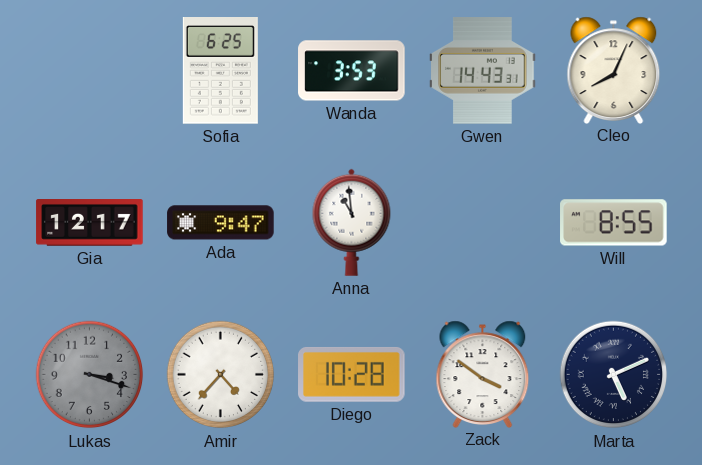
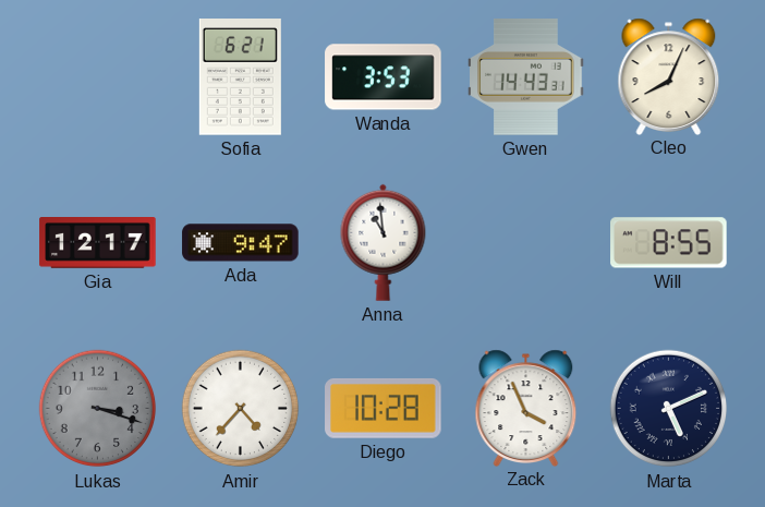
Sofia: 6:25 -> 6:21
Zack: 3:51 -> 3:56
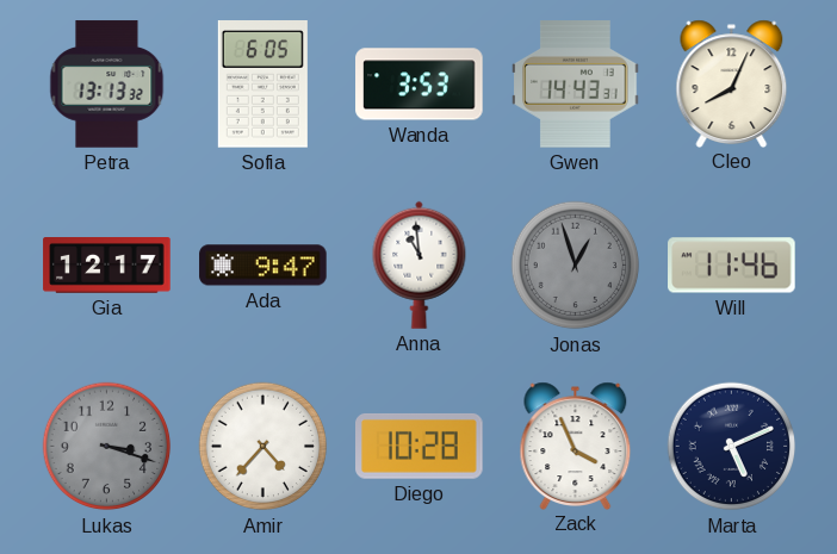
Petra: none -> 13:13
Sofia: 6:21 -> 6:05
Jonas: none -> 12:57
Will: 8:55 -> 11:46
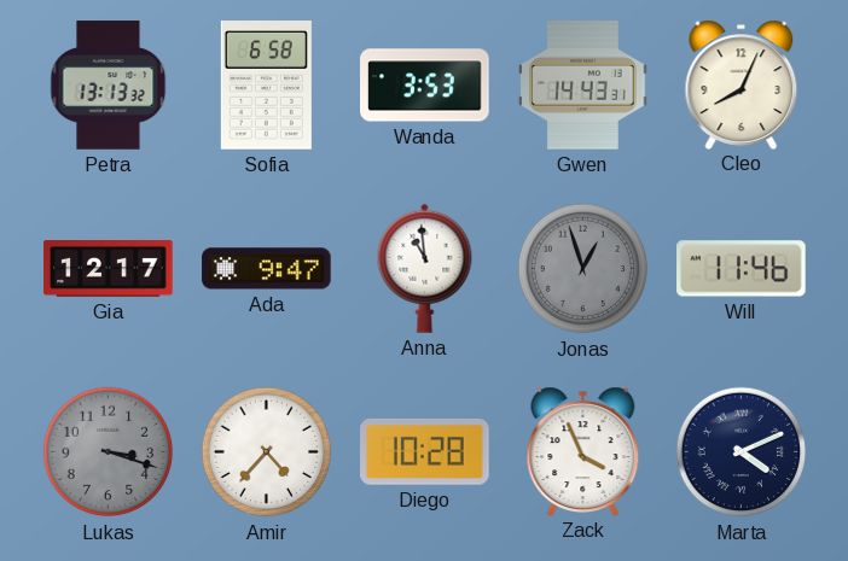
Sofia: 6:05 -> 6:58
Marta: 5:11 -> 4:11
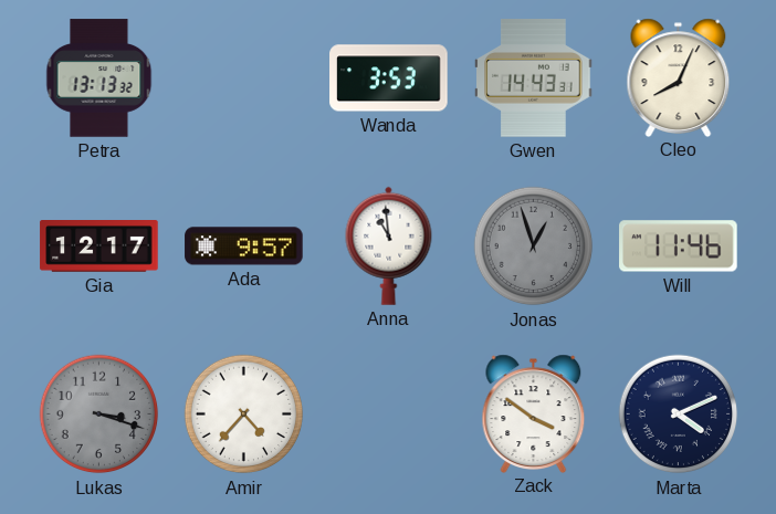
Sofia: 6:58 -> none
Ada: 9:47 -> 9:57
Diego: 10:28 -> none
Zack: 3:56 -> 3:51
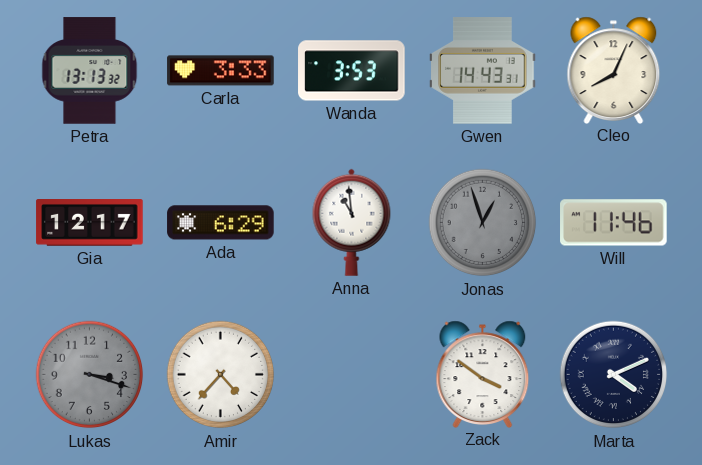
Carla: none -> 3:33
Ada: 9:57 -> 6:29
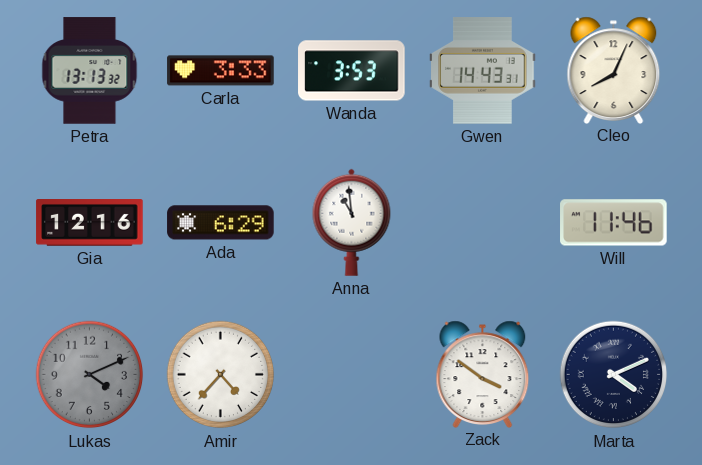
Gia: 12:17 -> 12:16
Jonas: 12:57 -> none
Lukas: 3:18 -> 4:11
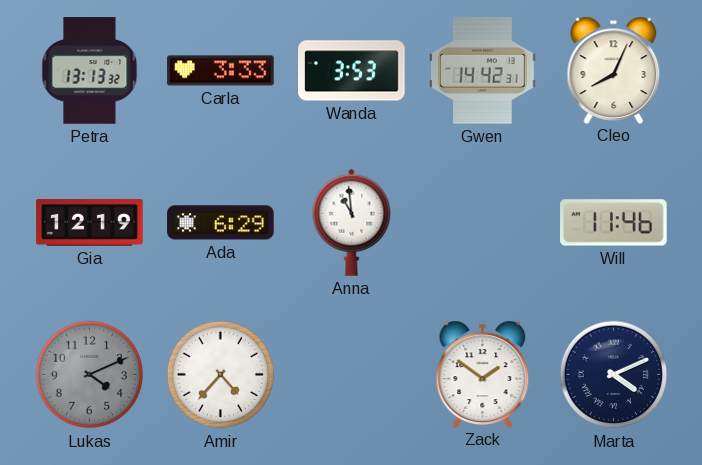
Gwen: 14:43 -> 14:42
Gia: 12:16 -> 12:19
Zack: 3:51 -> 1:51
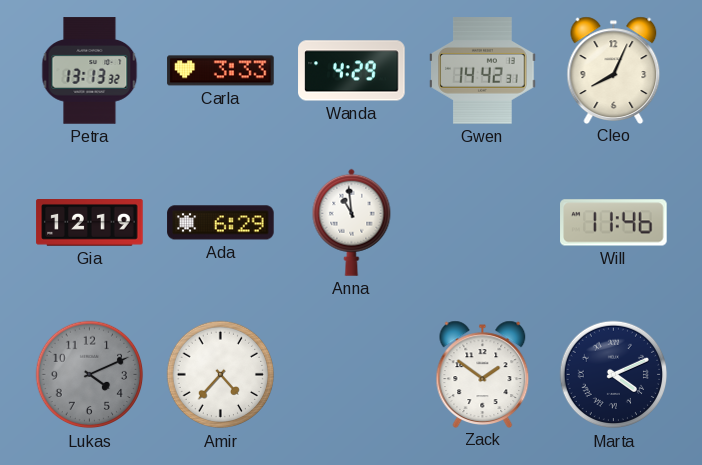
Wanda: 3:53 -> 4:29
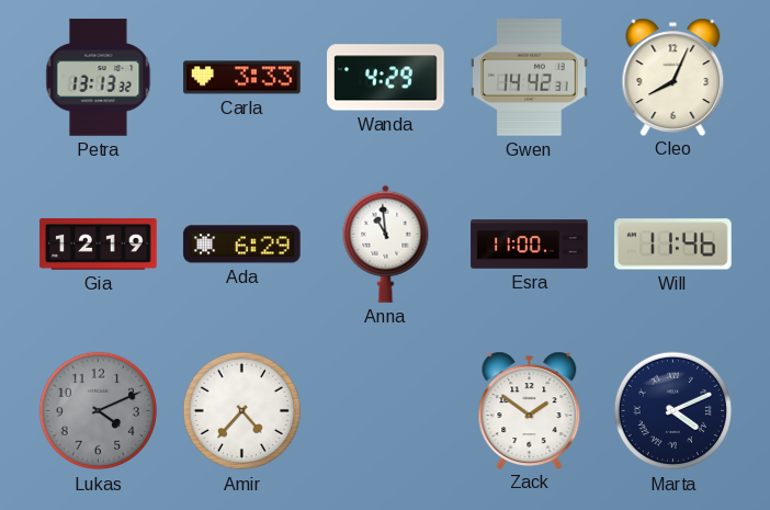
Esra: none -> 11:00
